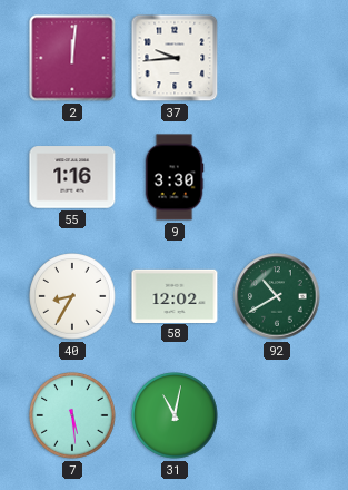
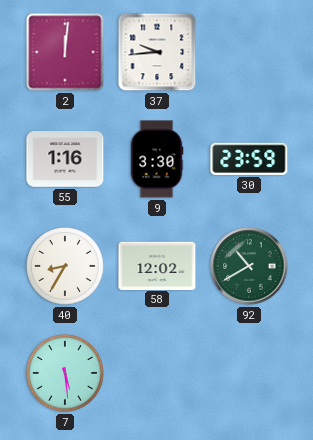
30: none -> 23:59
31: 11:02 -> none
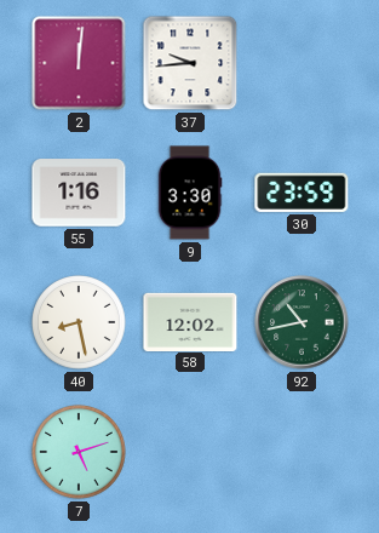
40: 8:35 -> 8:28
92: 10:40 -> 10:43
7: 5:29 -> 5:12
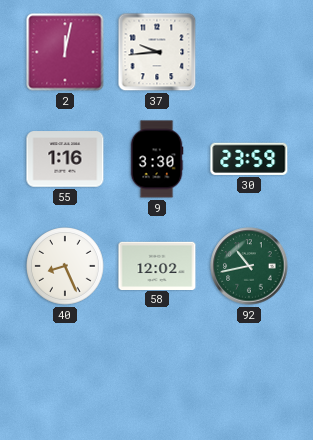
2: 12:01 -> 12:02
40: 8:28 -> 8:26
7: 5:12 -> none
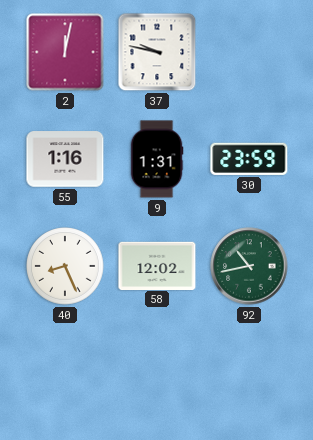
37: 9:44 -> 9:47
9: 3:30 -> 1:31
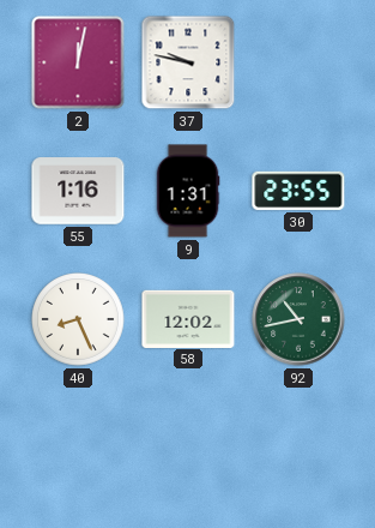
30: 23:59 -> 23:55
